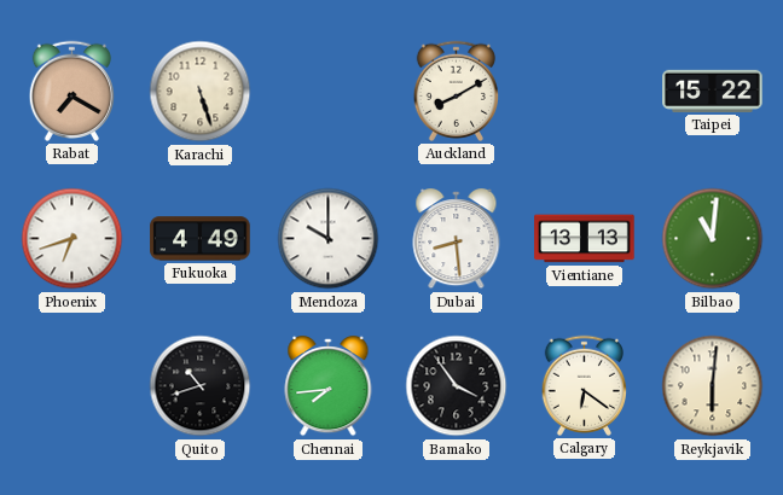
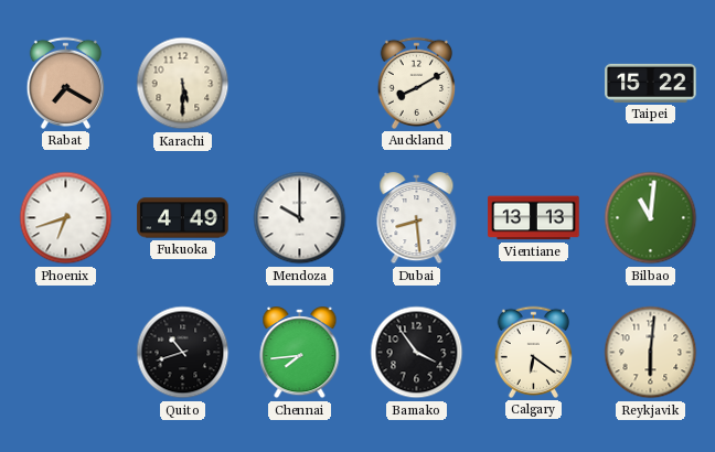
Karachi: 5:27 -> 5:30
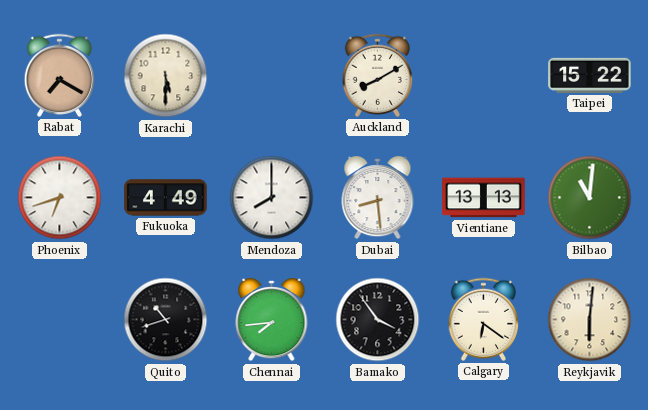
Mendoza: 10:00 -> 8:00
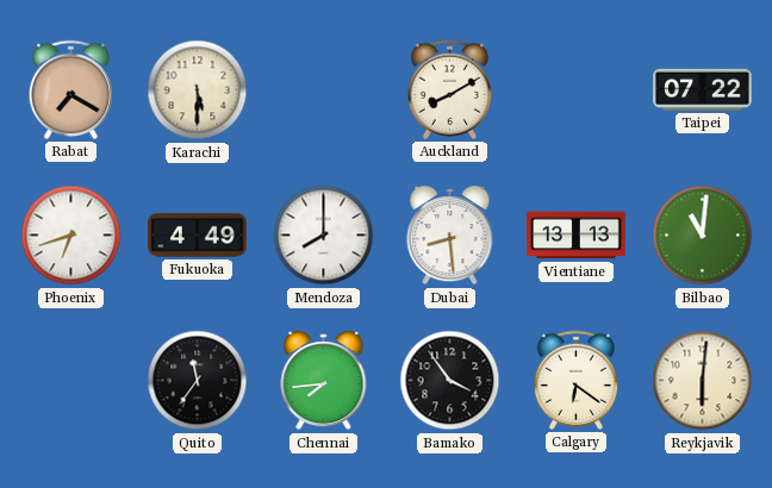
Taipei: 15:22 -> 07:22
Quito: 10:42 -> 11:36
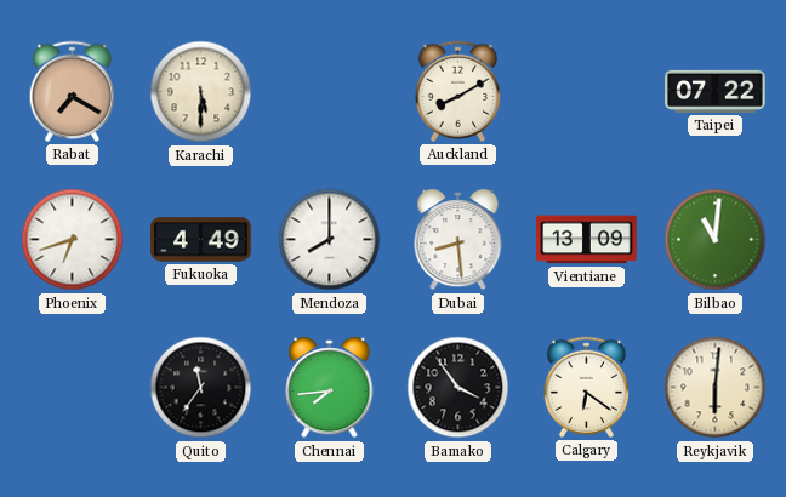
Vientiane: 13:13 -> 13:09
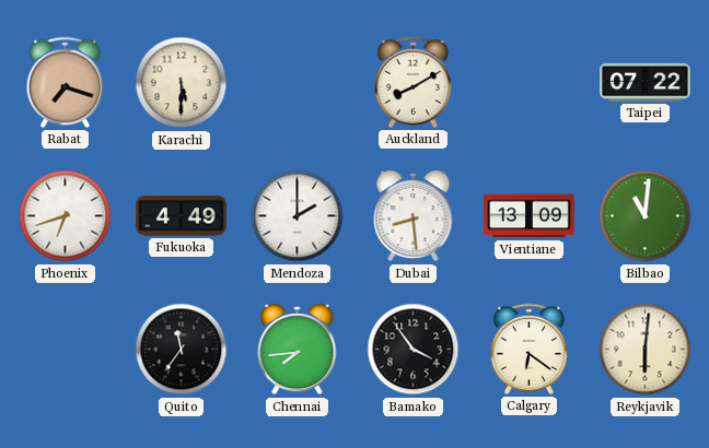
Rabat: 7:20 -> 7:18
Mendoza: 8:00 -> 2:00
